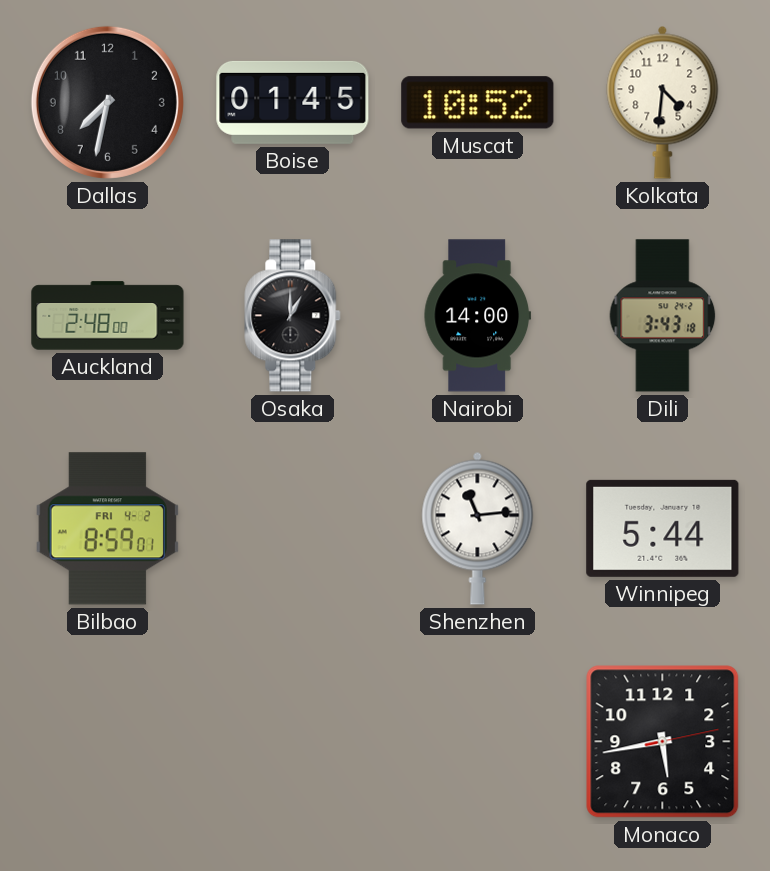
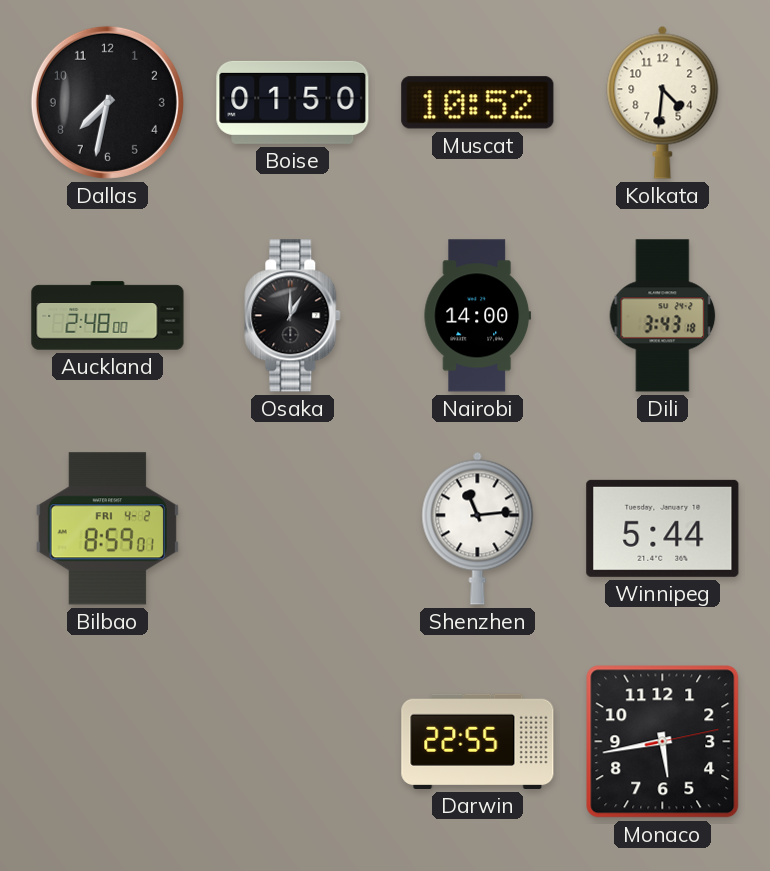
Boise: 01:45 -> 01:50
Darwin: none -> 22:55
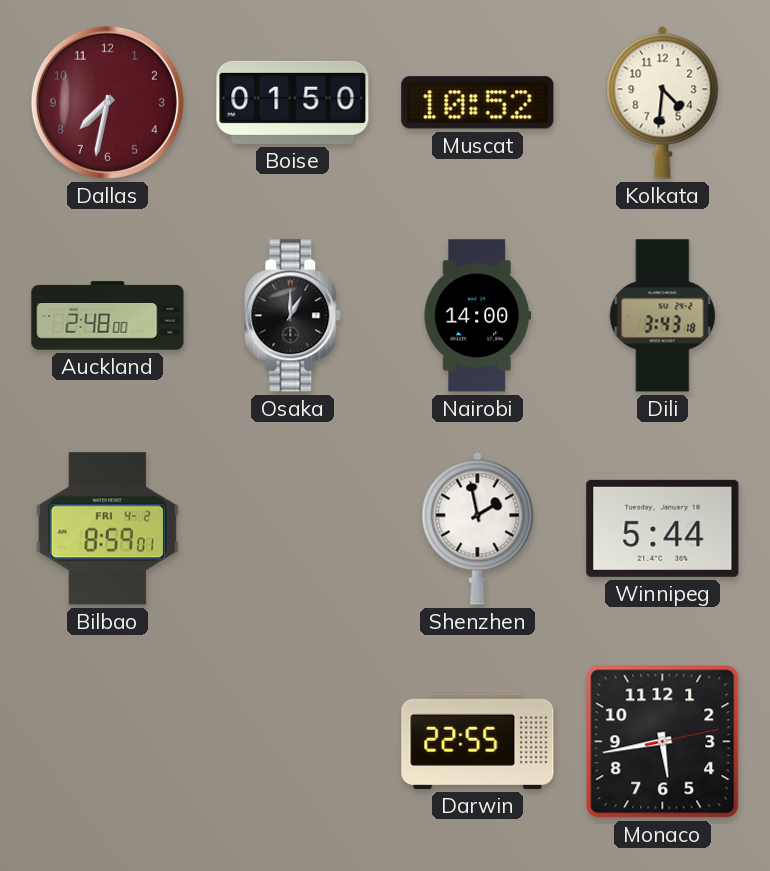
Dallas dial: black -> burgundy
Shenzhen: 11:14 -> 1:58
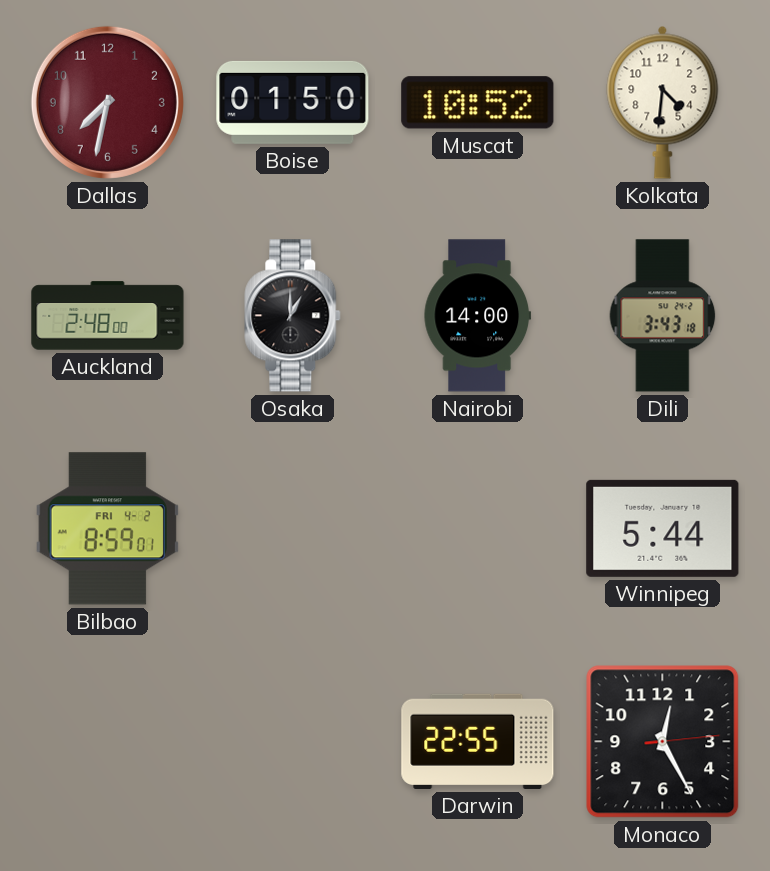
Shenzhen: 1:58 -> none
Monaco: 5:43 -> 12:25
